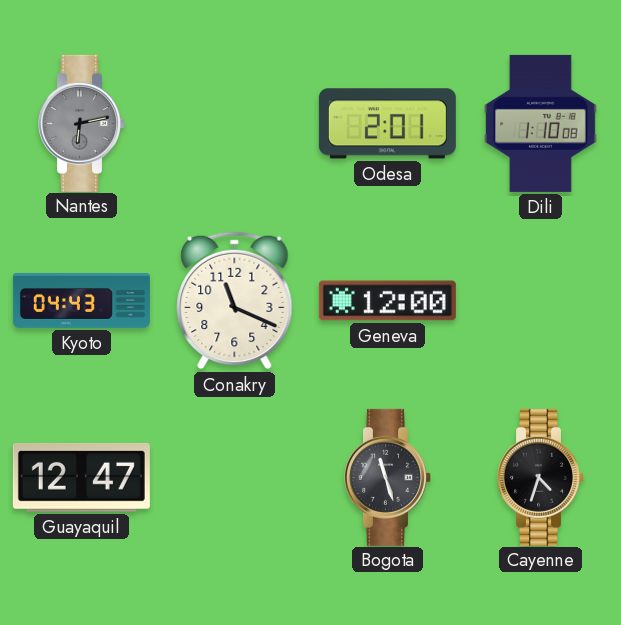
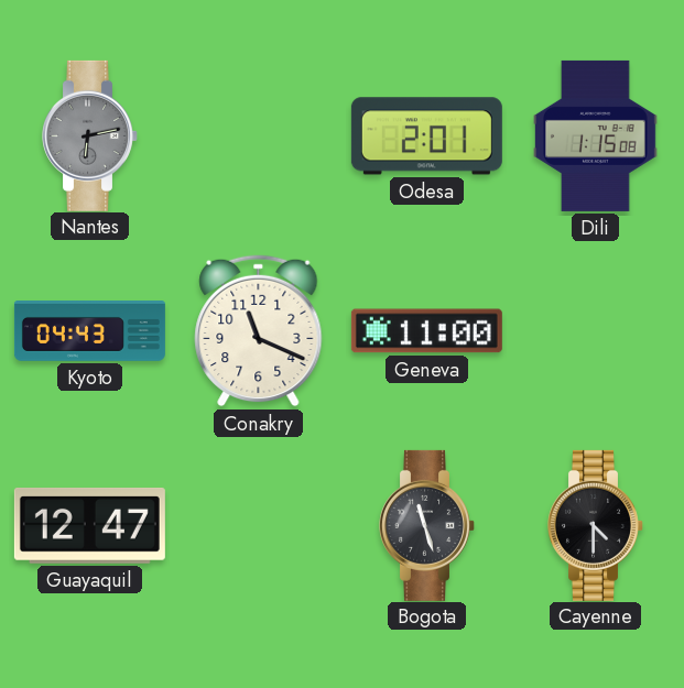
Dili: 1:10 -> 1:15
Geneva: 12:00 -> 11:00
Cayenne: 4:33 -> 4:30
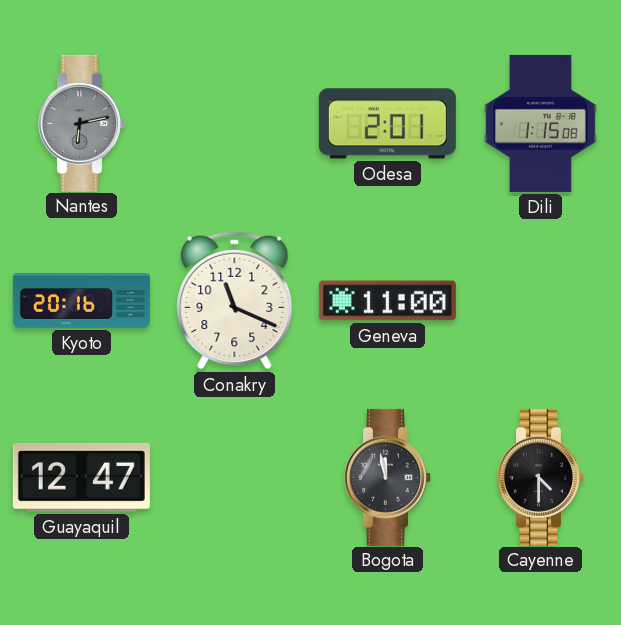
Kyoto: 04:43 -> 20:16
Bogota: 11:27 -> 11:58
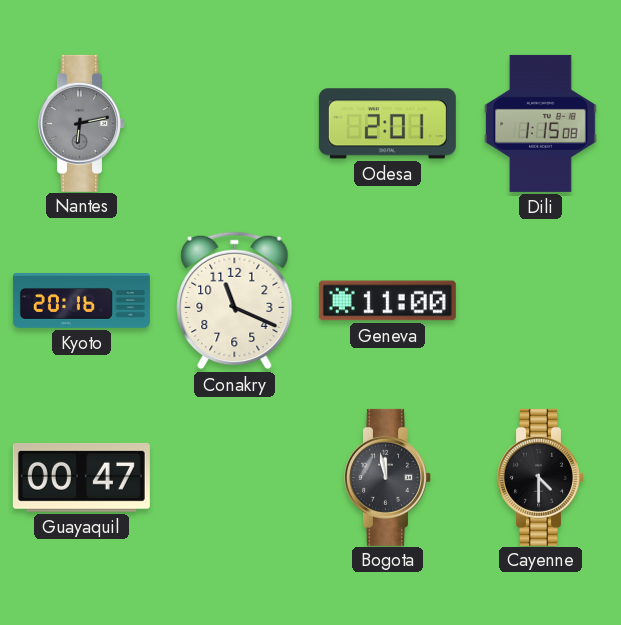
Guayaquil: 12:47 -> 00:47
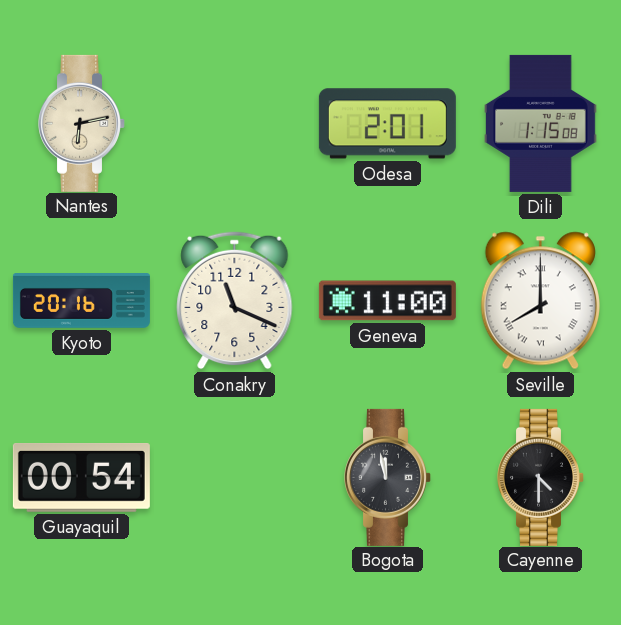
Nantes dial: grey -> cream
Seville: none -> 8:00
Guayaquil: 00:47 -> 00:54
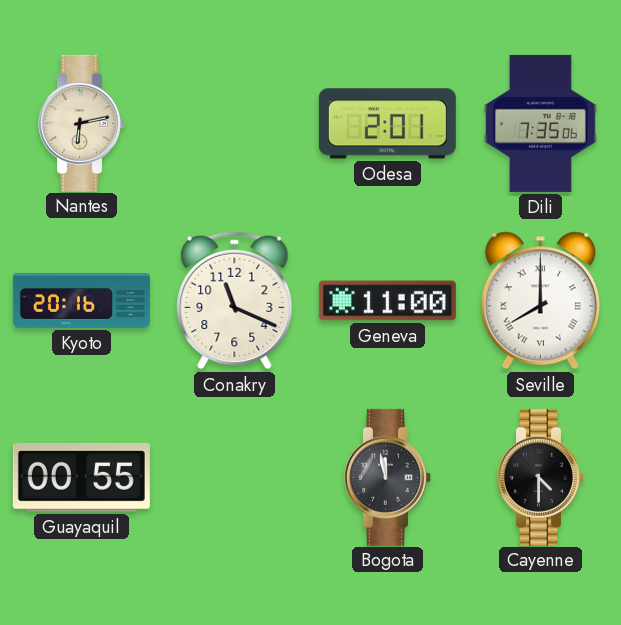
Dili: 1:15 -> 7:35
Guayaquil: 00:54 -> 00:55
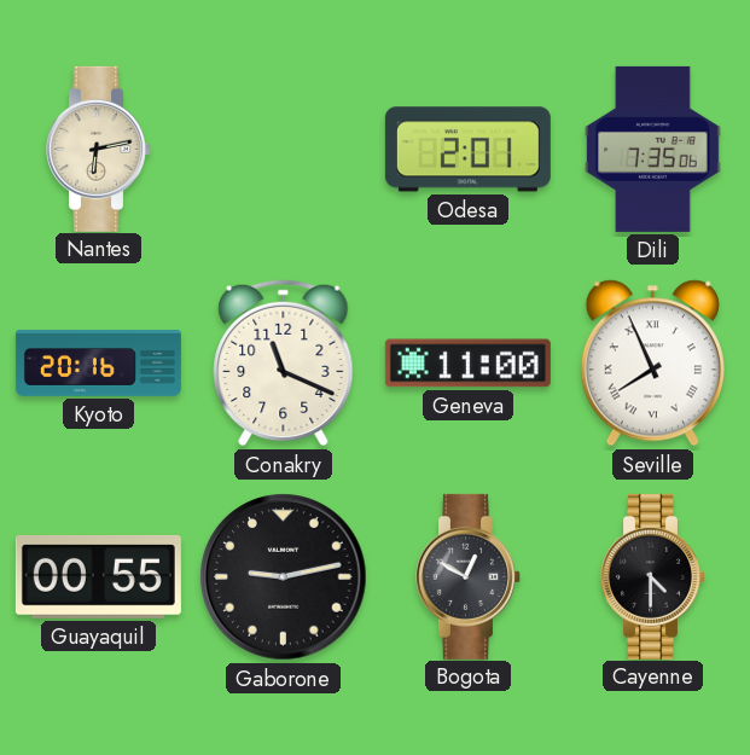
Seville: 8:00 -> 7:56
Gaborone: none -> 9:13
Bogota: 11:58 -> 12:50
